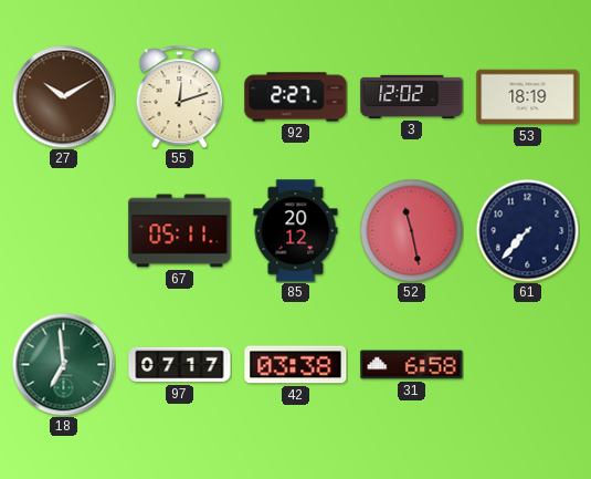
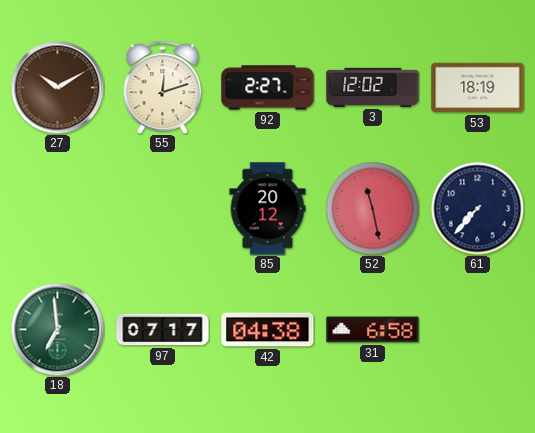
67: 05:11 -> none
42: 03:38 -> 04:38
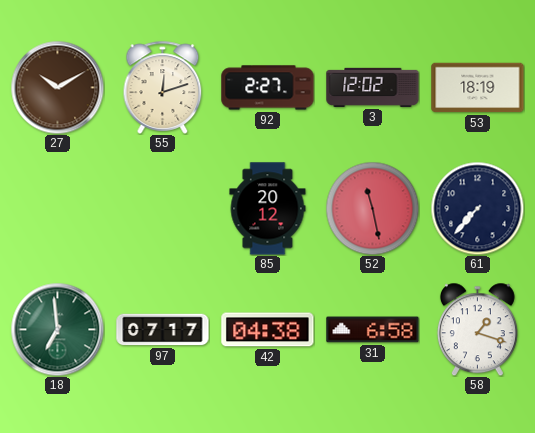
58: none -> 1:18
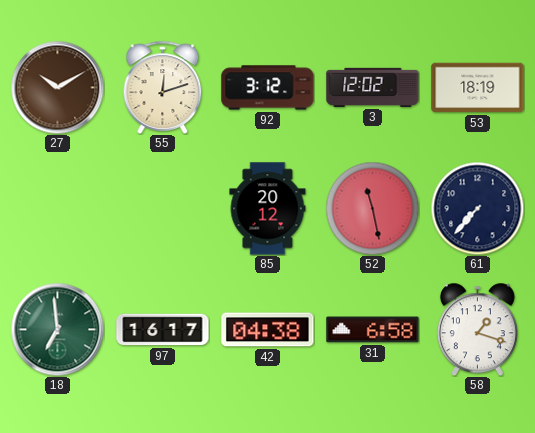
92: 2:27 -> 3:12
97: 07:17 -> 16:17
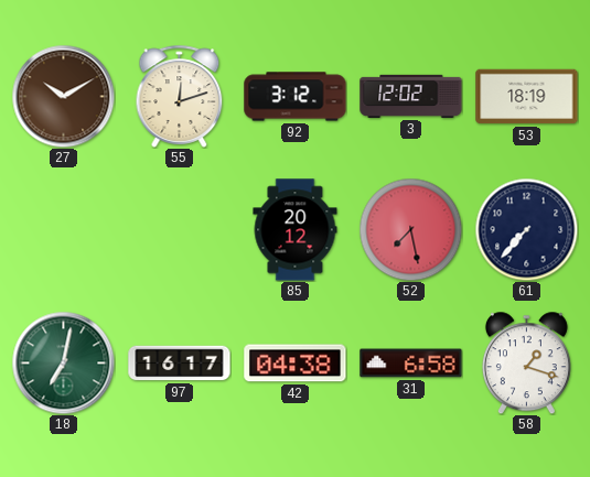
52: 11:28 -> 7:28
18: 6:59 -> 7:02
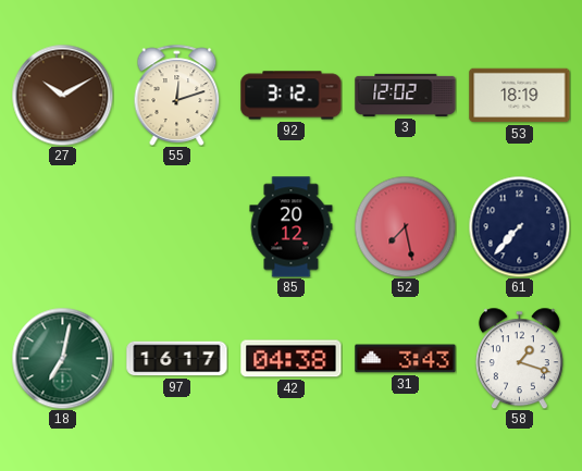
31: 6:58 -> 3:43
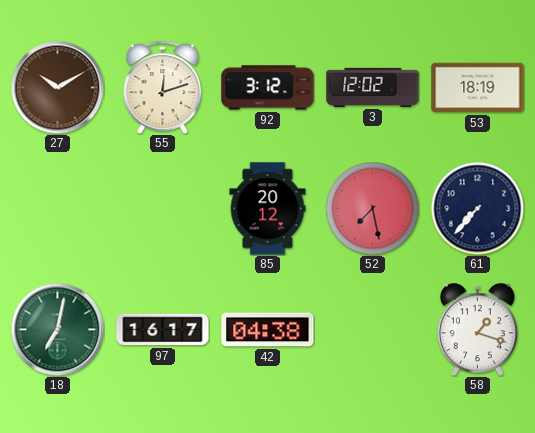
31: 3:43 -> none
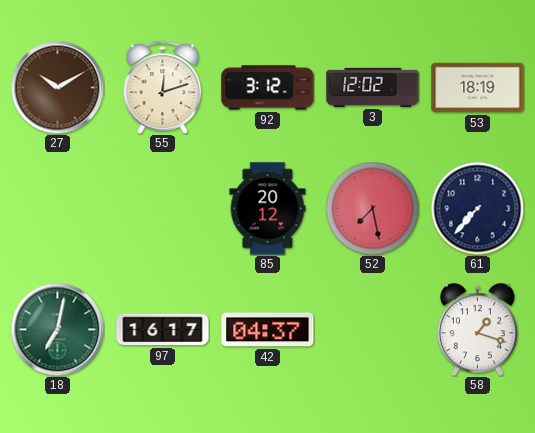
42: 04:38 -> 04:37
